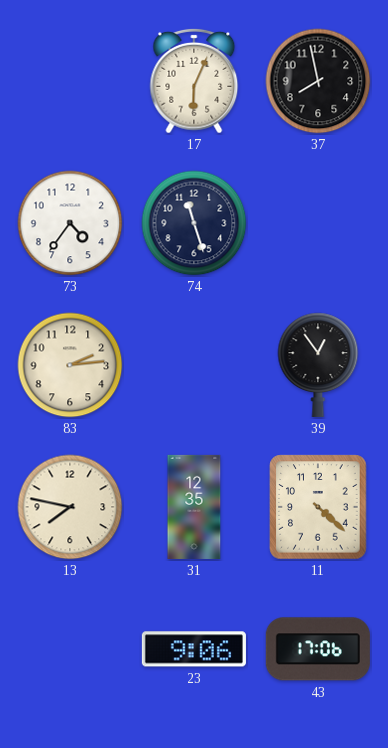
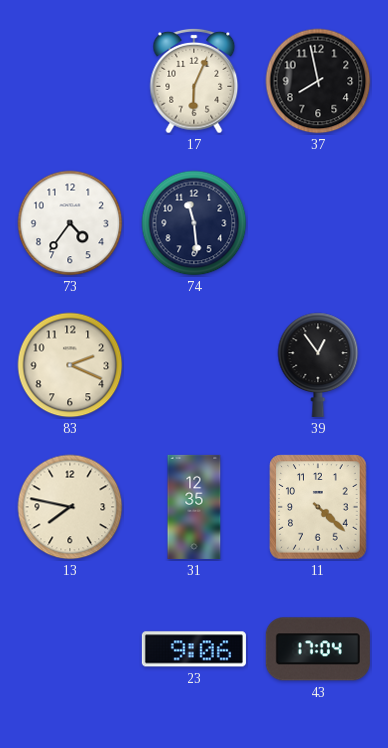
74: 11:27 -> 11:29
83: 2:14 -> 2:19
43: 17:06 -> 17:04
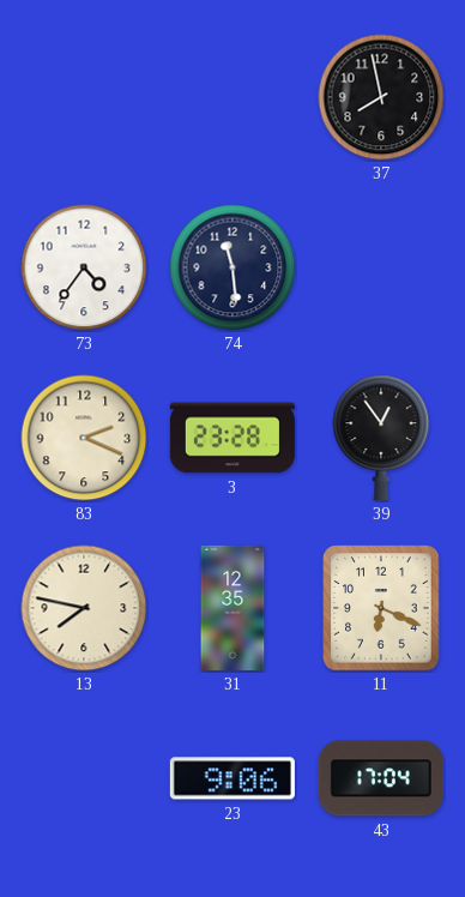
17: 6:04 -> none
3: none -> 23:28
11: 4:22 -> 6:19
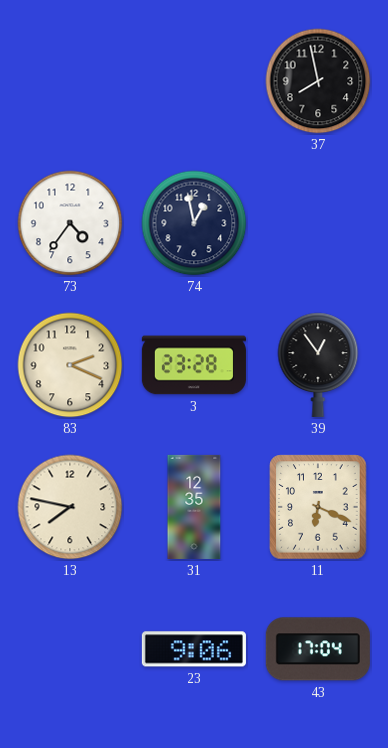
74: 11:29 -> 12:58
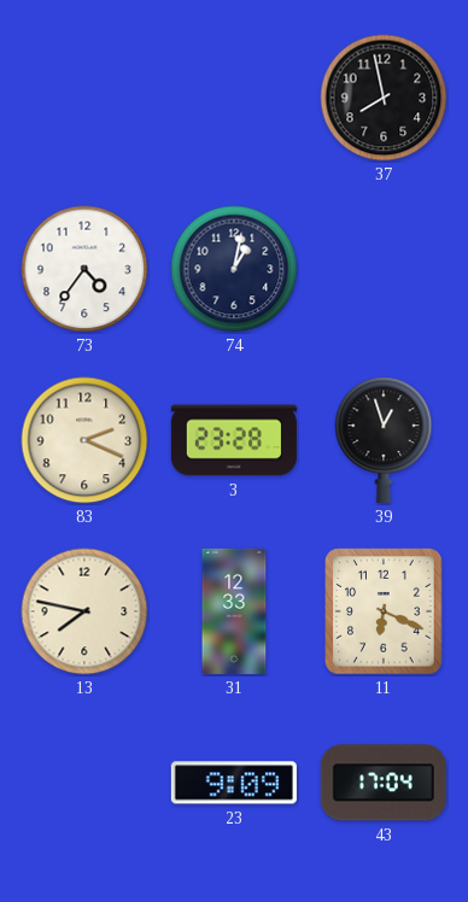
74: 12:58 -> 1:02
39: 12:54 -> 12:57
31: 12:35 -> 12:33
23: 9:06 -> 9:09
